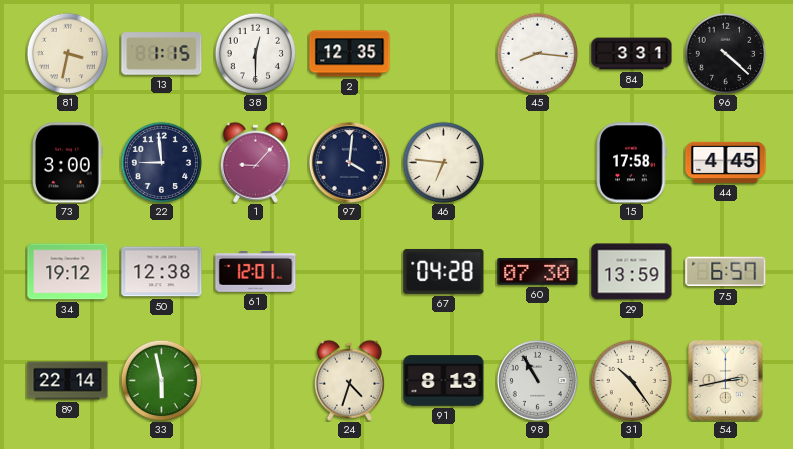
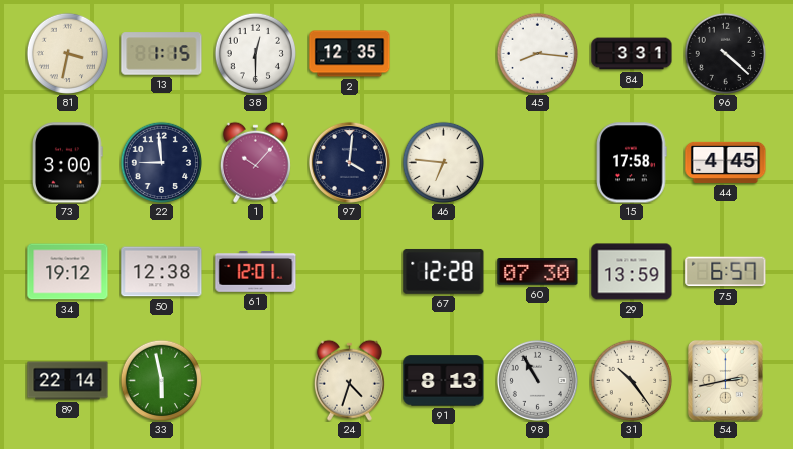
1: 9:07 -> 10:07
67: 04:28 -> 12:28
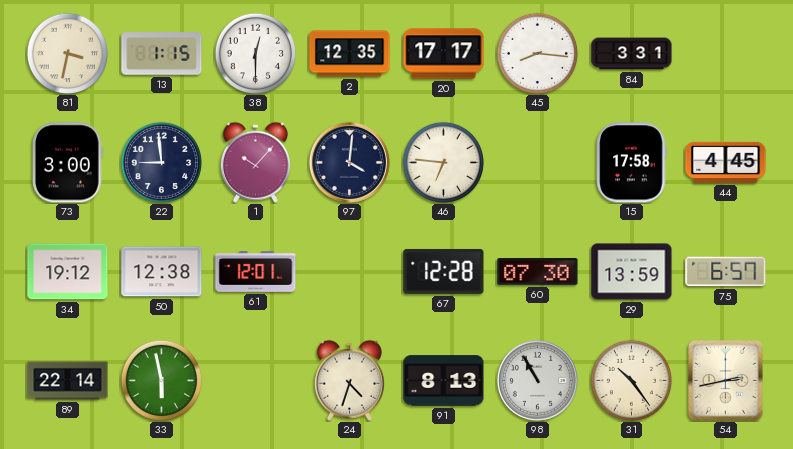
20: none -> 17:17
96: 4:22 -> none
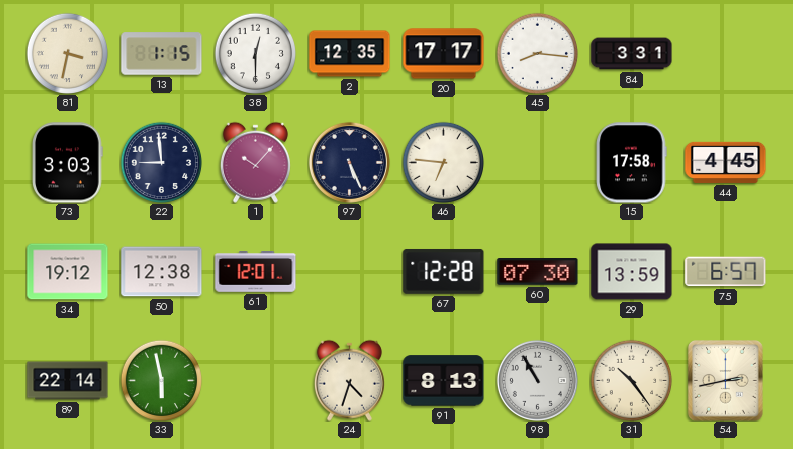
73: 3:00 -> 3:03
97: 4:01 -> 5:26
